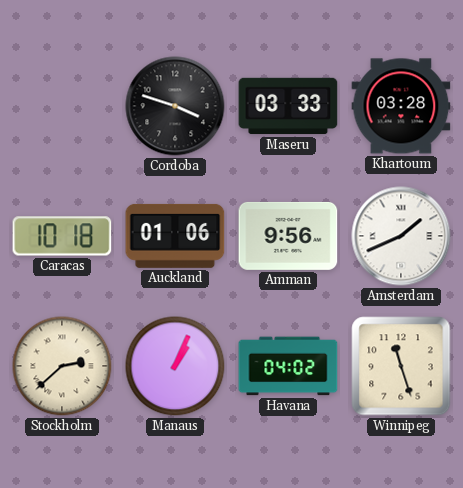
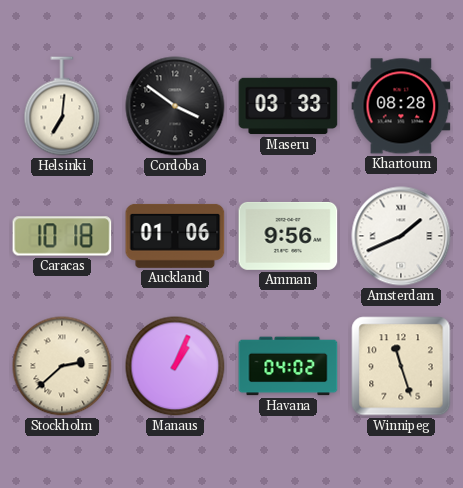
Helsinki: none -> 7:01
Cordoba: 3:48 -> 3:51
Khartoum: 03:28 -> 08:28
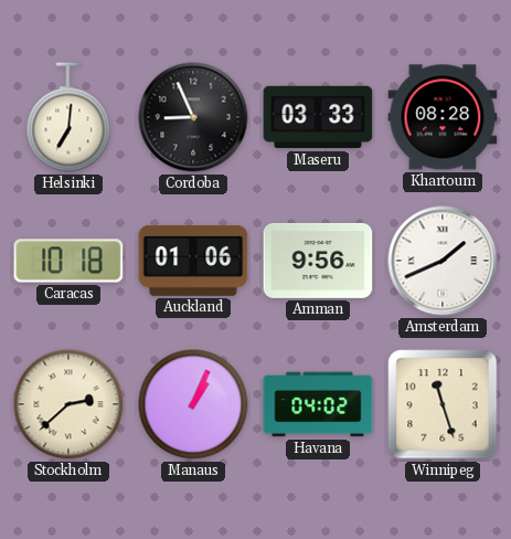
Cordoba: 3:51 -> 8:56
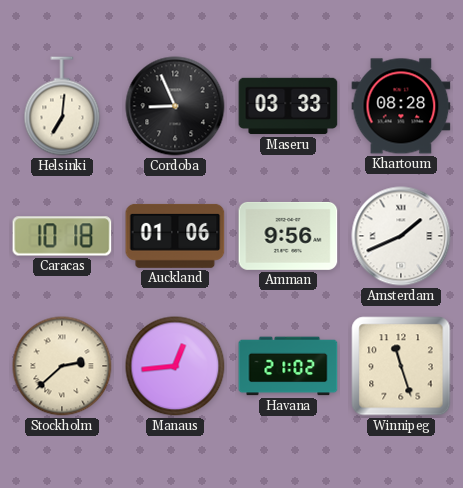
Manaus: 1:04 -> 12:44
Havana: 04:02 -> 21:02
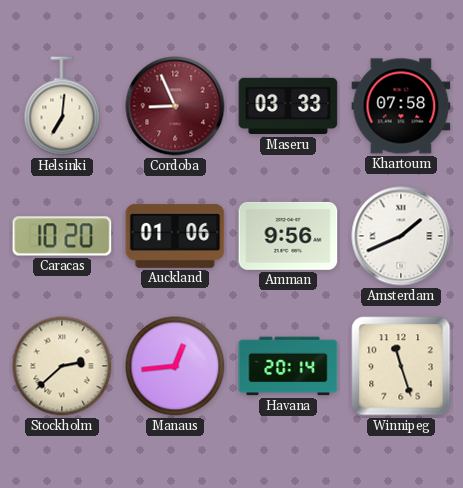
Cordoba dial: black -> burgundy
Khartoum: 08:28 -> 07:58
Caracas: 10:18 -> 10:20
Havana: 21:02 -> 20:14
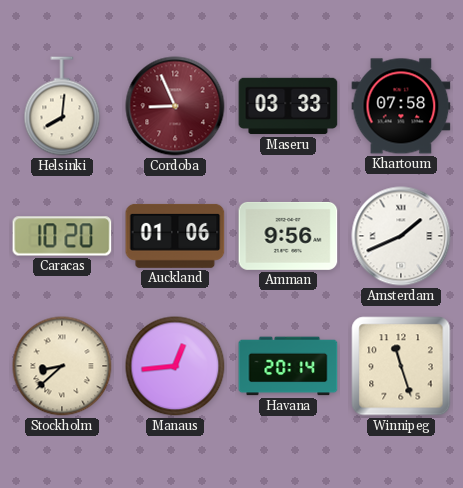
Helsinki: 7:01 -> 8:01
Stockholm: 2:38 -> 8:38
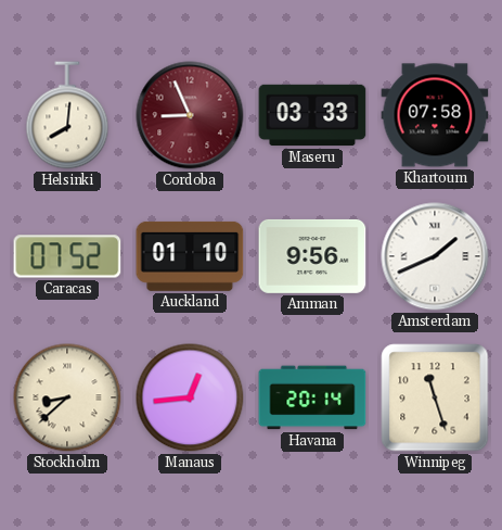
Caracas: 10:20 -> 07:52
Auckland: 01:06 -> 01:10
